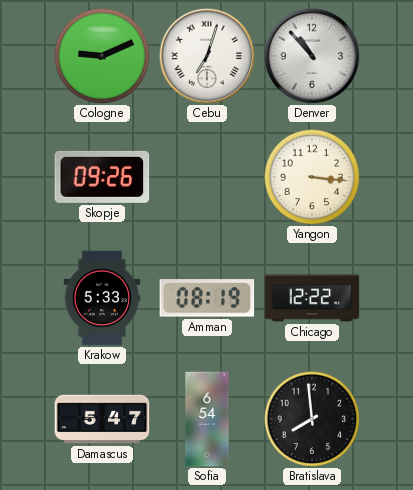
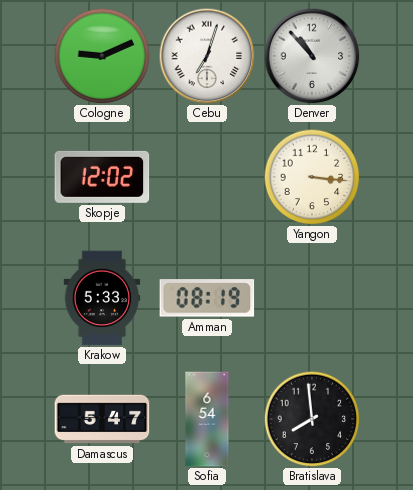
Skopje: 09:26 -> 12:02
Chicago: 12:22 -> none
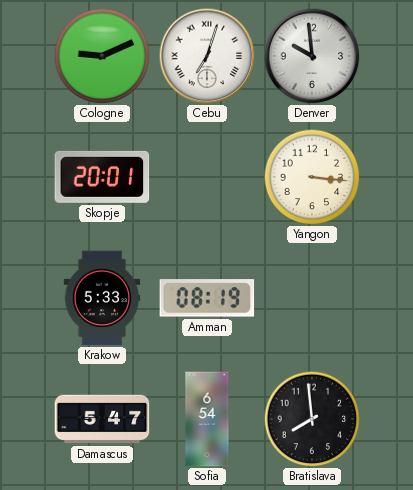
Denver: 10:53 -> 9:59
Skopje: 12:02 -> 20:01
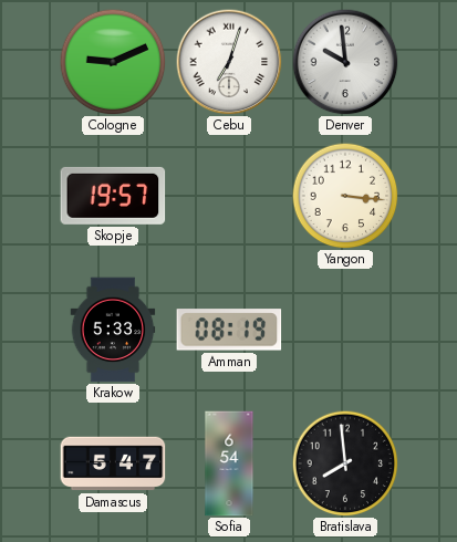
Skopje: 20:01 -> 19:57
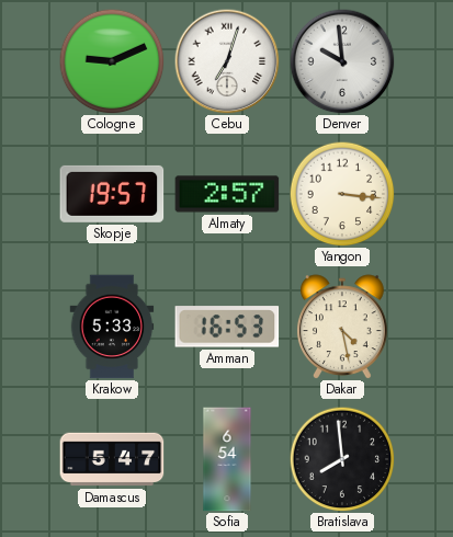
Almaty: none -> 2:57
Amman: 08:19 -> 16:53
Dakar: none -> 4:28
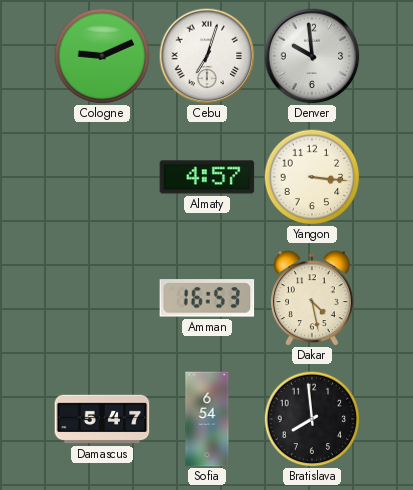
Skopje: 19:57 -> none
Almaty: 2:57 -> 4:57
Krakow: 5:33 -> none
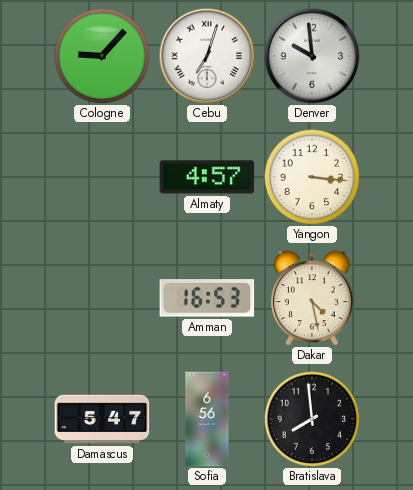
Cologne: 9:11 -> 9:07
Sofia: 6:54 -> 6:56
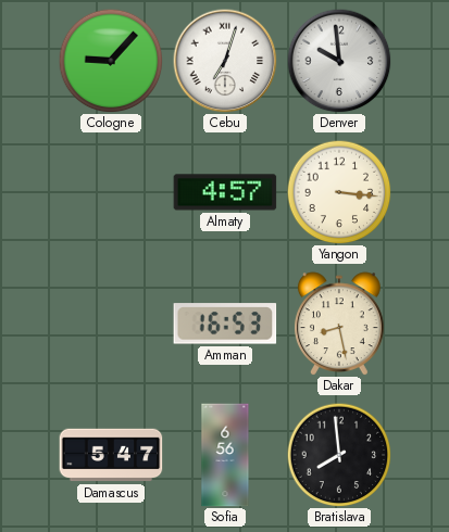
Dakar: 4:28 -> 8:28
